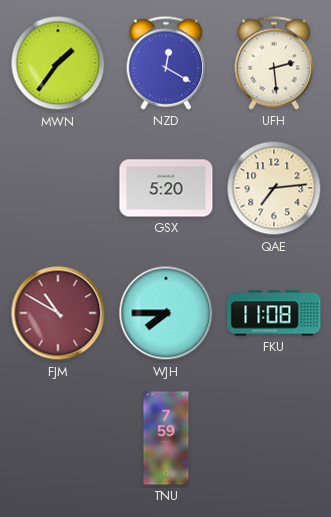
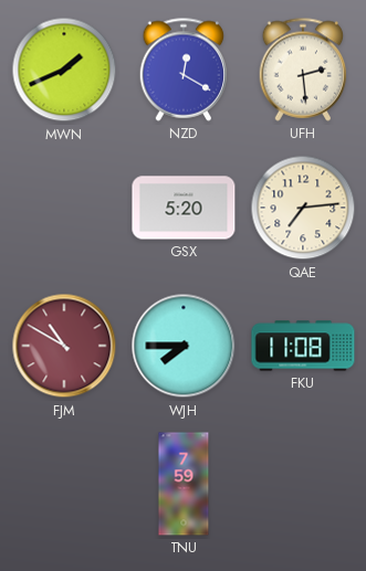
MWN: 1:36 -> 1:41
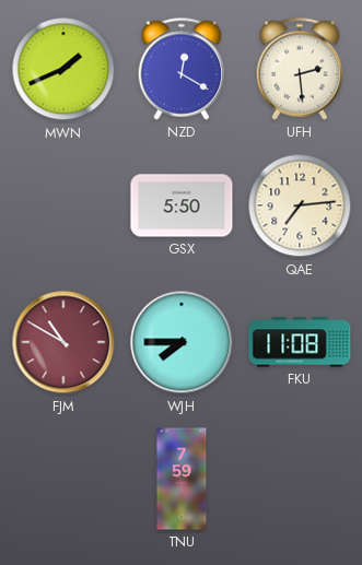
GSX: 5:20 -> 5:50
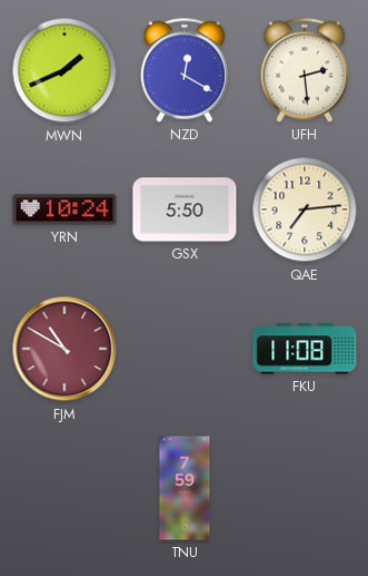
YRN: none -> 10:24
WJH: 7:45 -> none
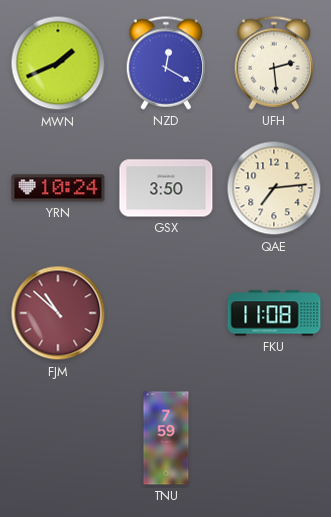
GSX: 5:50 -> 3:50
FJM: 10:50 -> 10:52
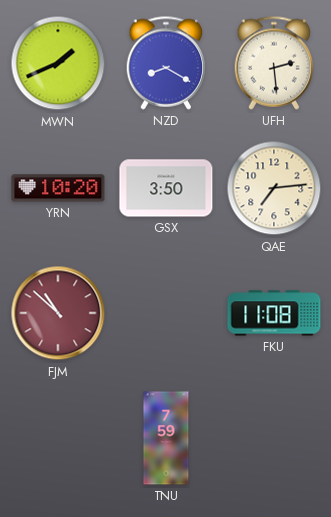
NZD: 12:20 -> 8:20
YRN: 10:24 -> 10:20
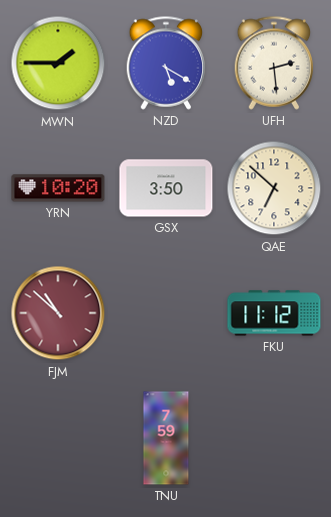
MWN: 1:41 -> 1:45
NZD: 8:20 -> 5:20
QAE: 7:14 -> 6:52
FKU: 11:08 -> 11:12
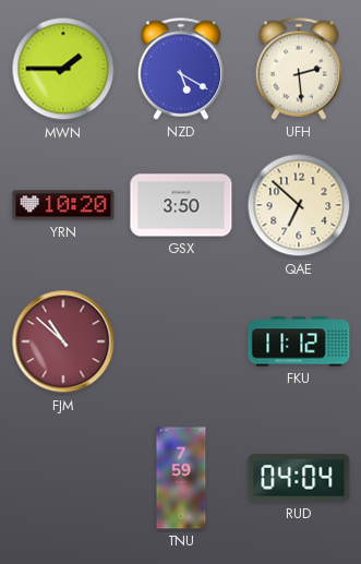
RUD: none -> 04:04
